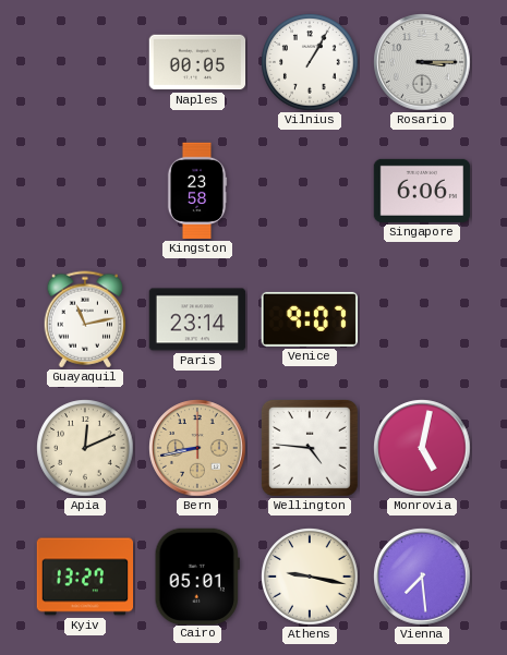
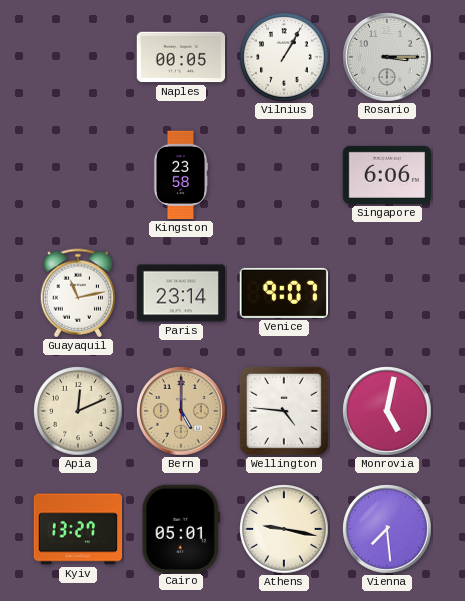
Bern: 8:43 -> 5:00
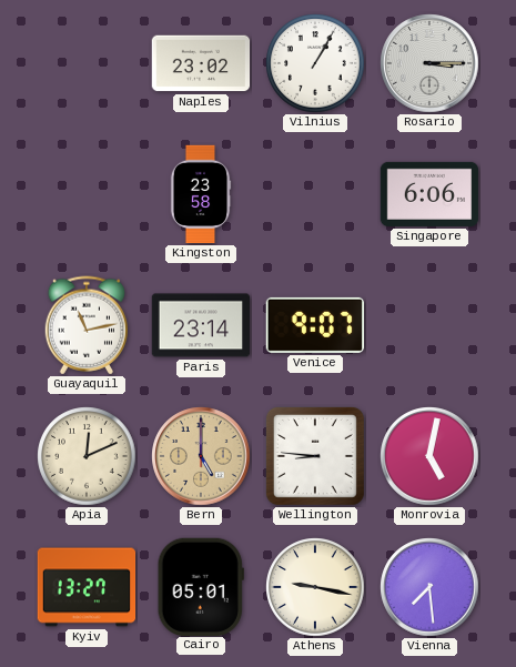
Naples: 00:05 -> 23:02
Wellington: 4:46 -> 8:46
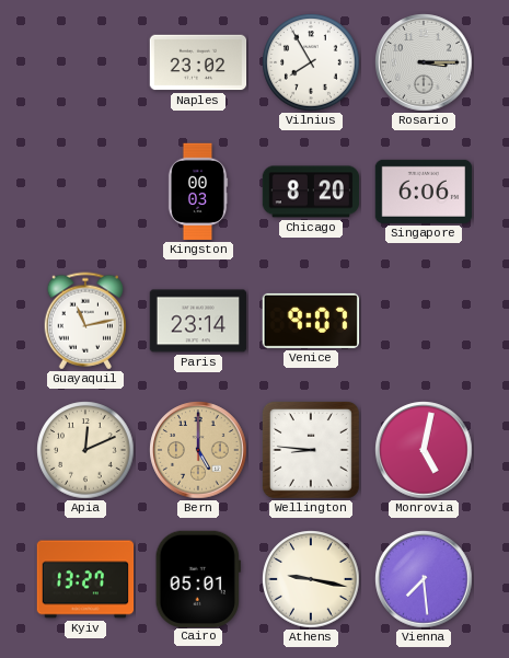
Vilnius: 1:05 -> 7:55
Kingston: 23:58 -> 00:03
Chicago: none -> 8:20
